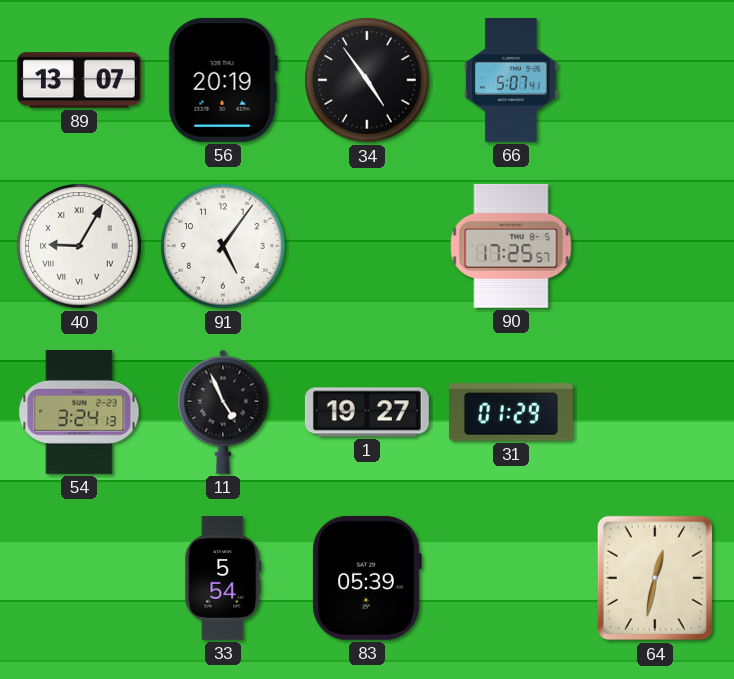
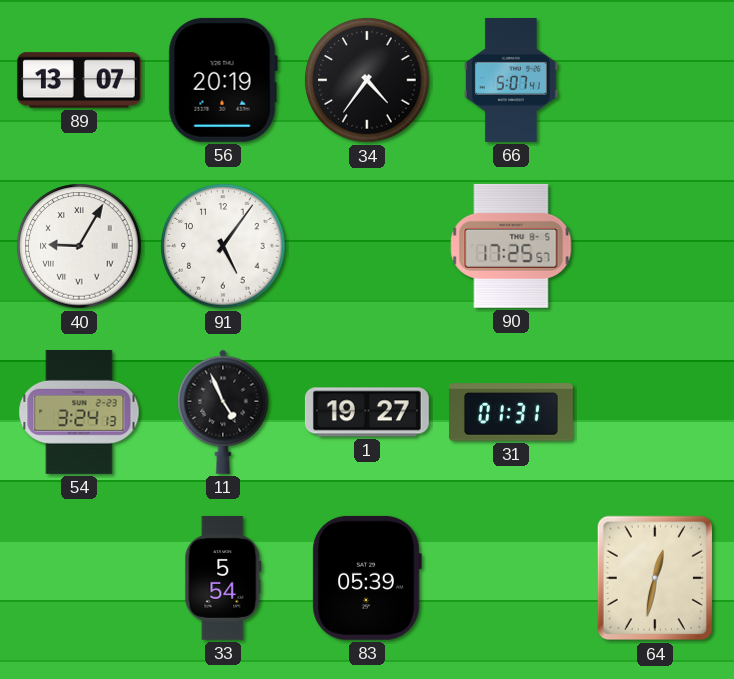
34: 4:54 -> 4:36
31: 01:29 -> 01:31
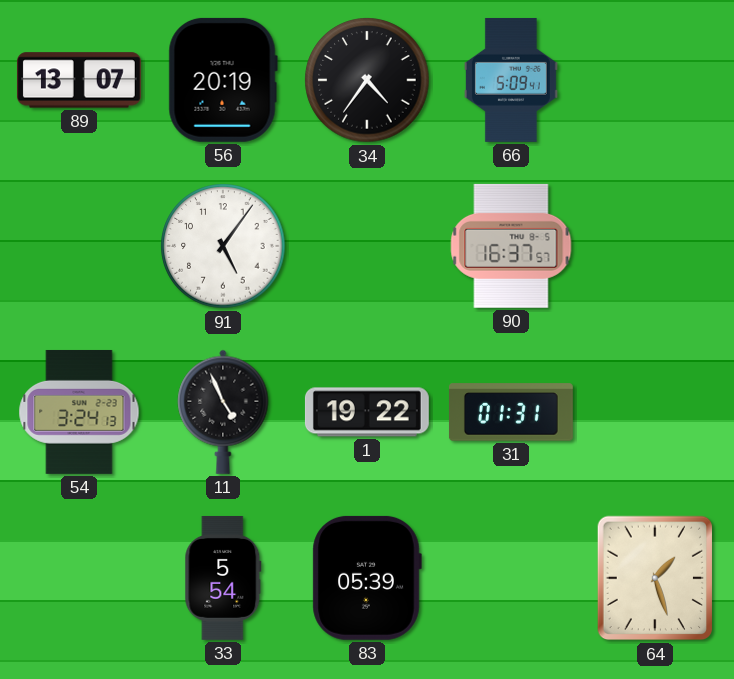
66: 5:07 -> 5:09
40: 9:05 -> none
90: 17:25 -> 16:37
1: 19:27 -> 19:22
64: 12:32 -> 1:27
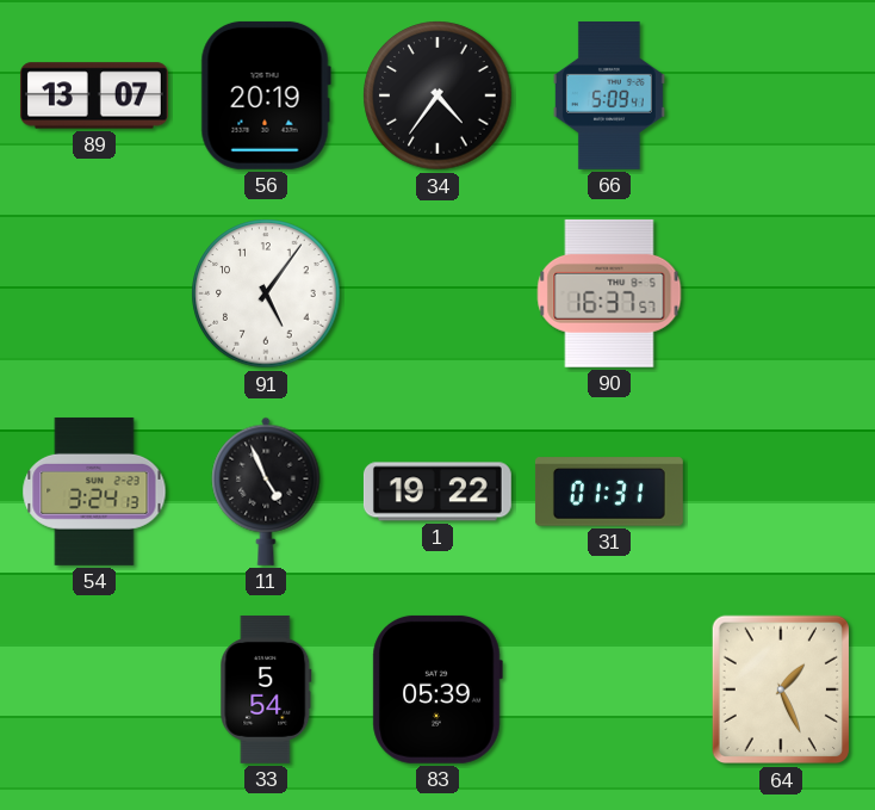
64: 1:27 -> 1:26
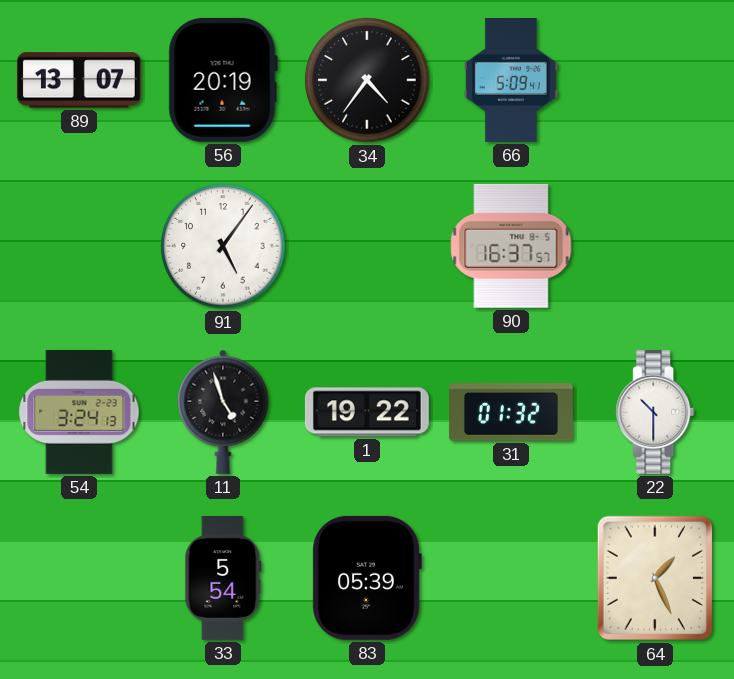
11: 4:56 -> 4:57
31: 01:31 -> 01:32
22: none -> 10:30
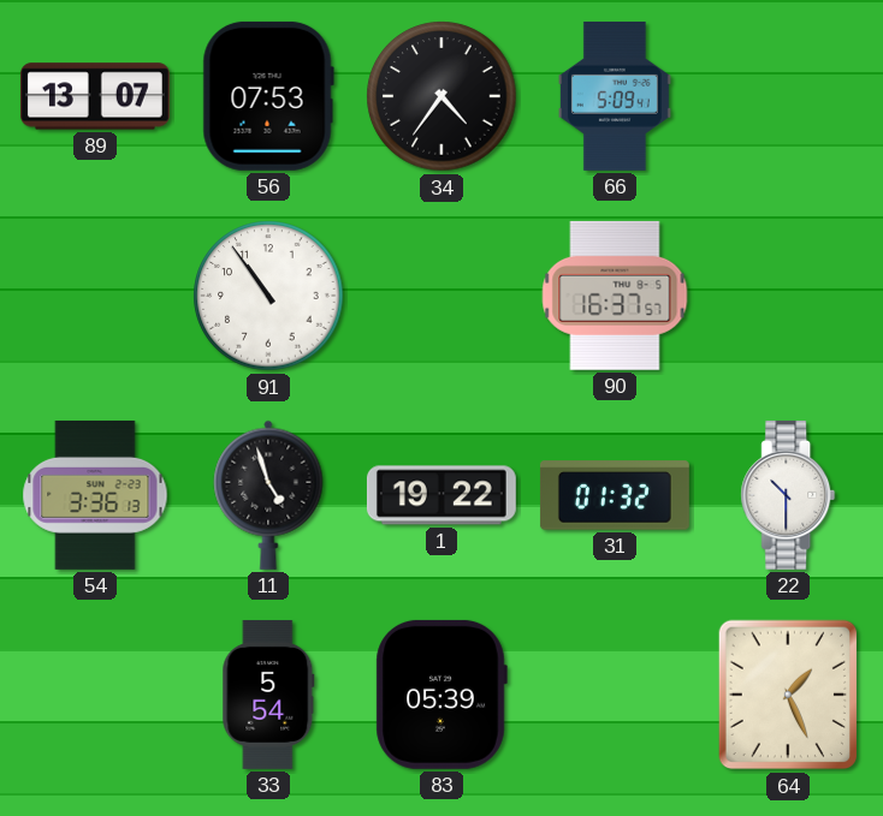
56: 20:19 -> 07:53
91: 5:06 -> 10:54
54: 3:24 -> 3:36
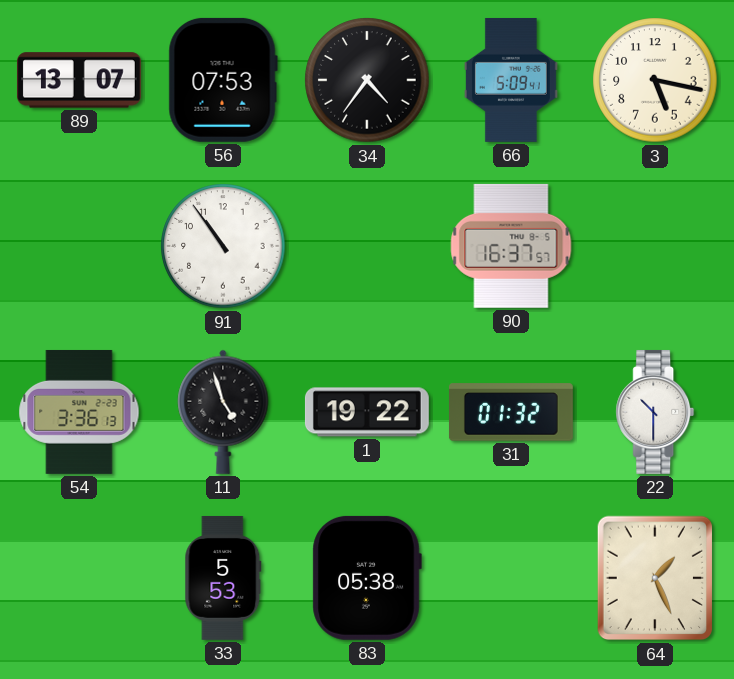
3: none -> 5:17
33: 5:54 -> 5:53
83: 05:39 -> 05:38
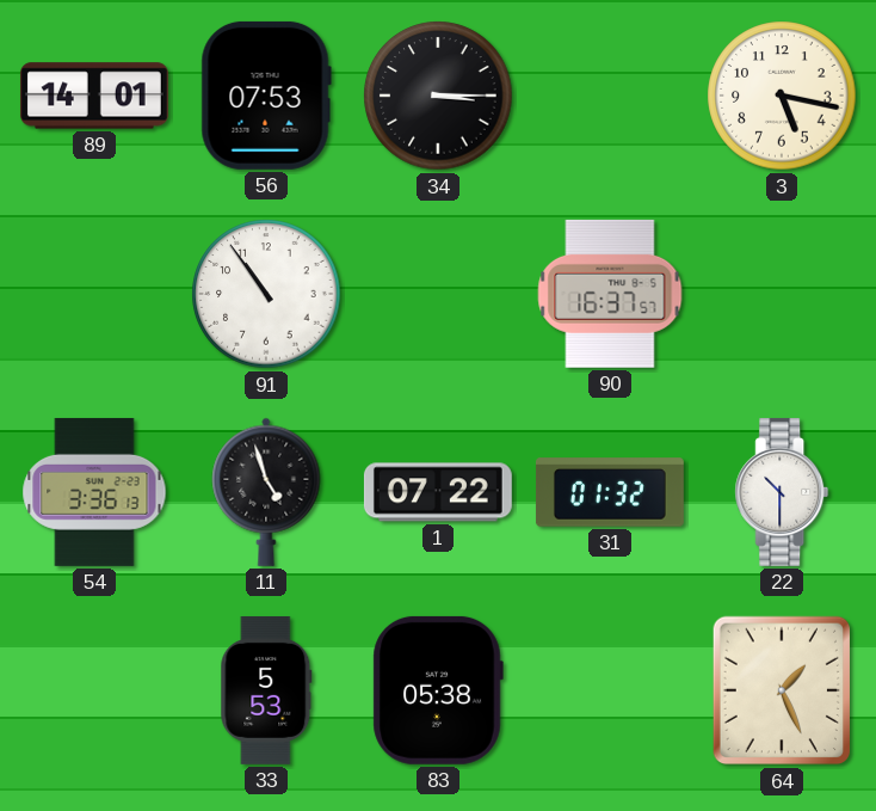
89: 13:07 -> 14:01
34: 4:36 -> 3:15
66: 5:09 -> none
1: 19:22 -> 07:22
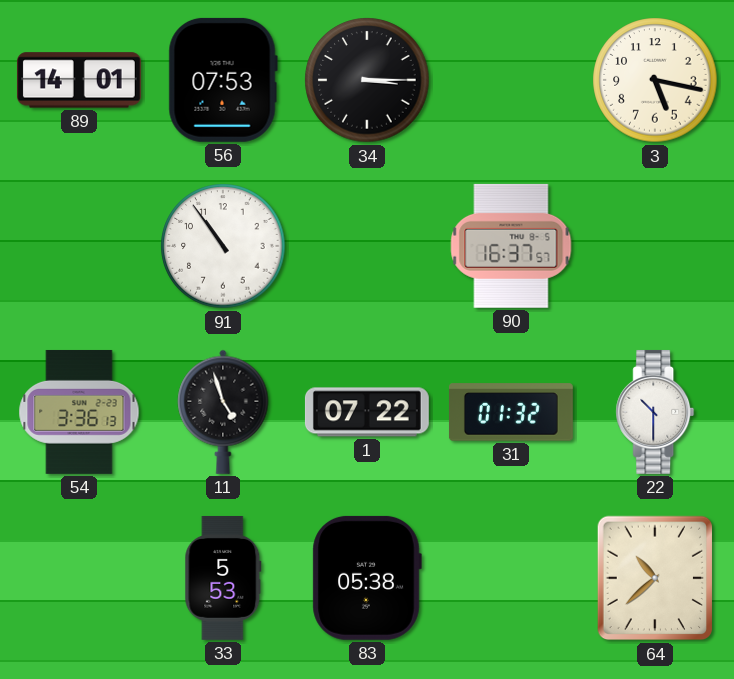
64: 1:26 -> 10:38
